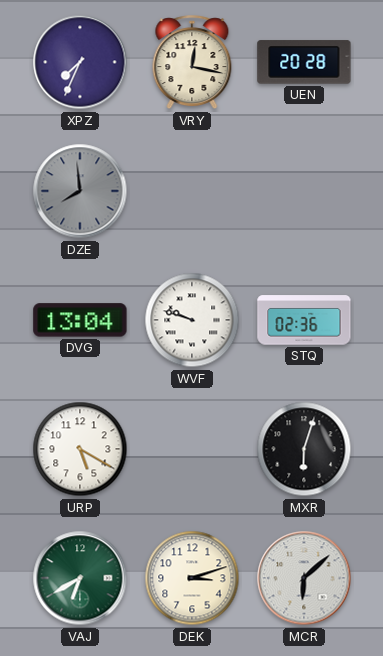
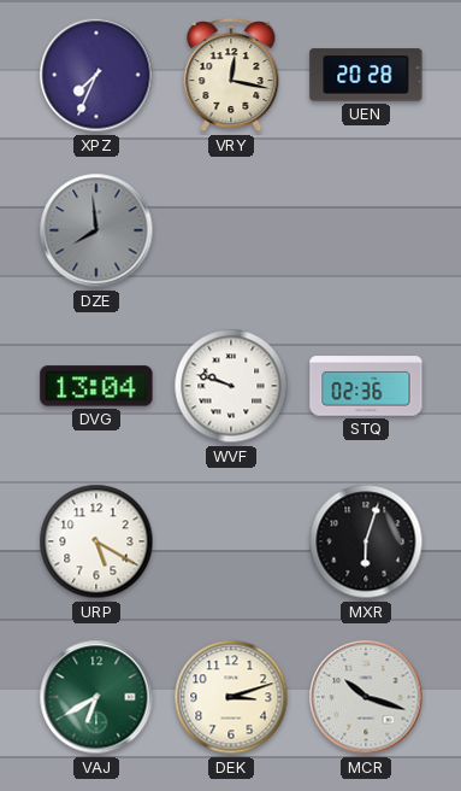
MCR: 6:08 -> 10:18
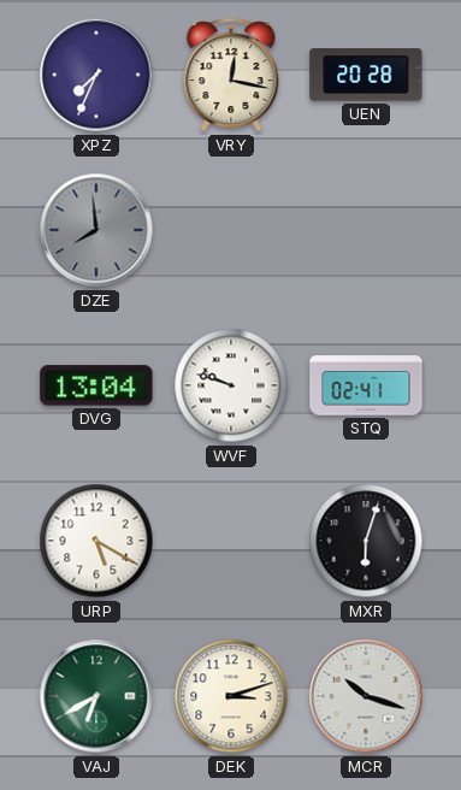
STQ: 02:36 -> 02:41
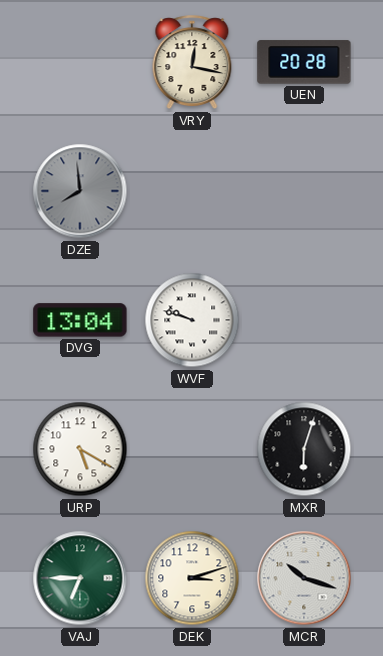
XPZ: 7:34 -> none
STQ: 02:41 -> none
VAJ: 6:40 -> 6:45
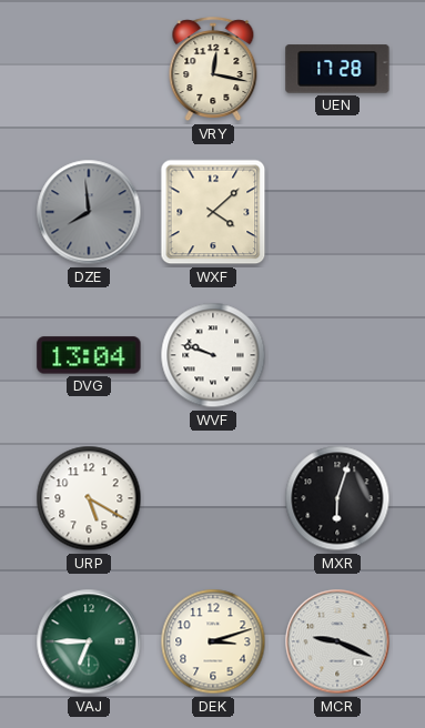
UEN: 20:28 -> 17:28
WXF: none -> 4:08
MCR: 10:18 -> 9:19
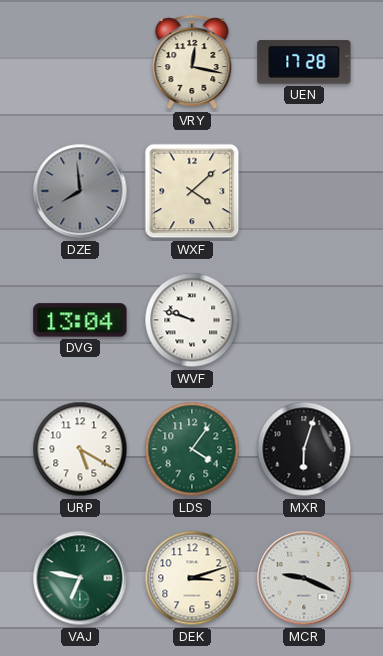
LDS: none -> 4:06
VAJ: 6:45 -> 6:47
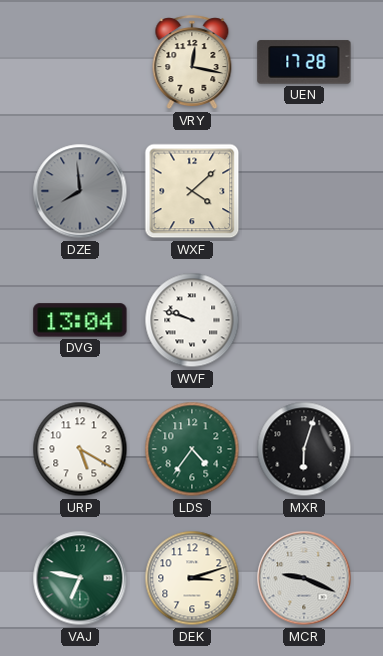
LDS: 4:06 -> 4:36
